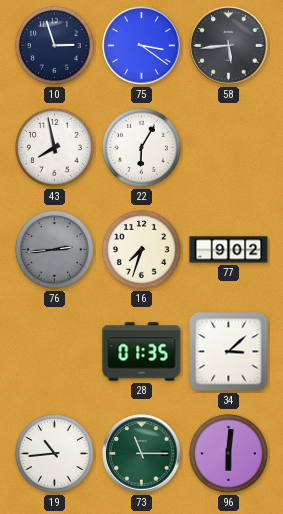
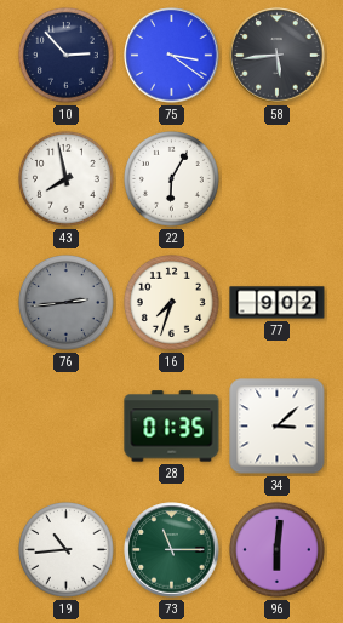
10: 2:57 -> 2:53
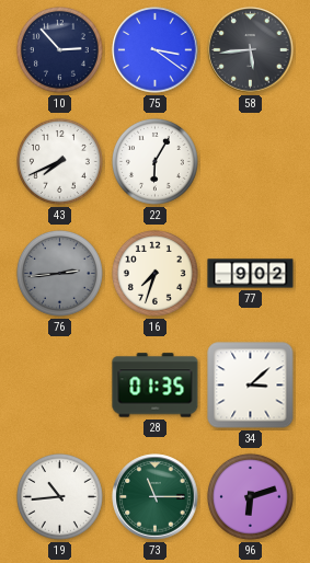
43: 7:58 -> 7:41
96: 6:01 -> 6:12
